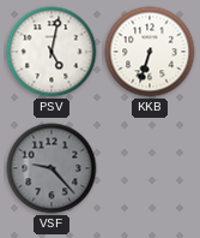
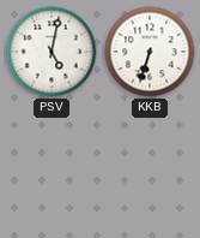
VSF: 9:23 -> none
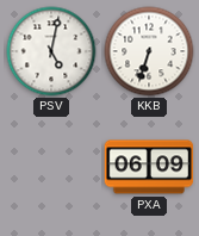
PXA: none -> 06:09
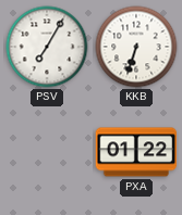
PSV: 5:02 -> 7:05
PXA: 06:09 -> 01:22
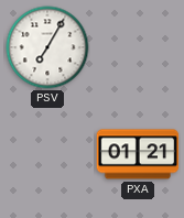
KKB: 6:33 -> none
PXA: 01:22 -> 01:21
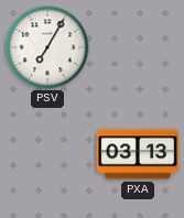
PXA: 01:21 -> 03:13
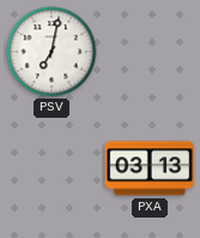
PSV: 7:05 -> 7:02
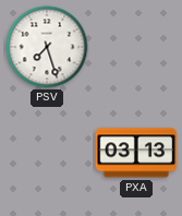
PSV: 7:02 -> 7:27
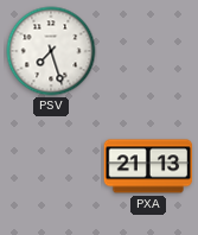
PXA: 03:13 -> 21:13
